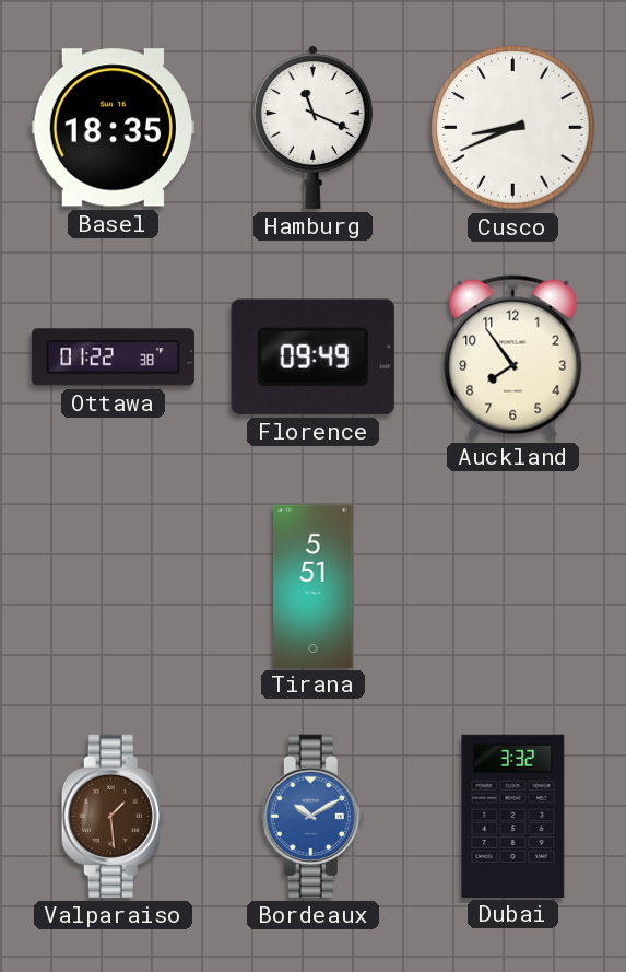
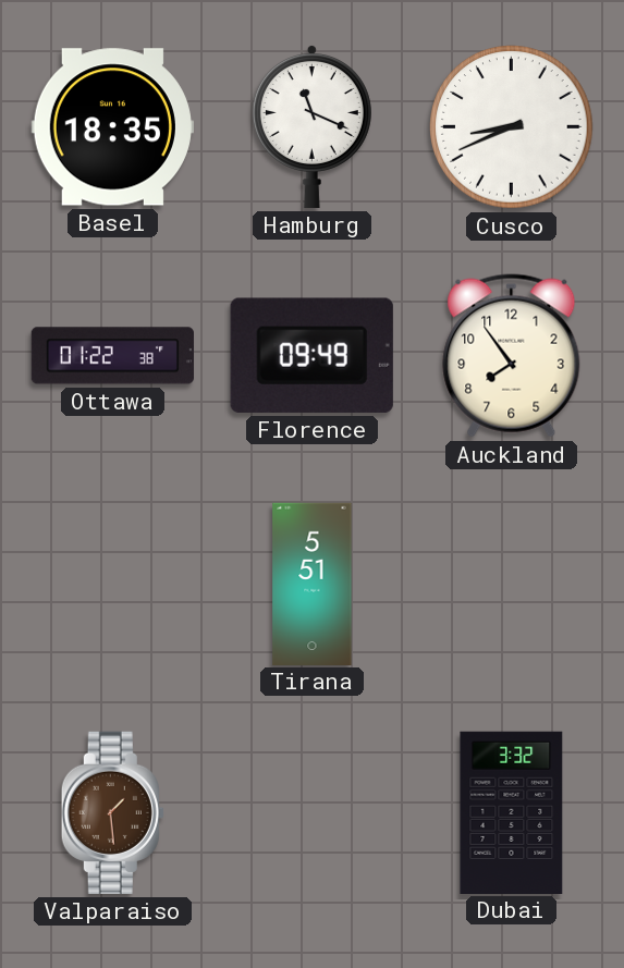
Bordeaux: 10:10 -> none
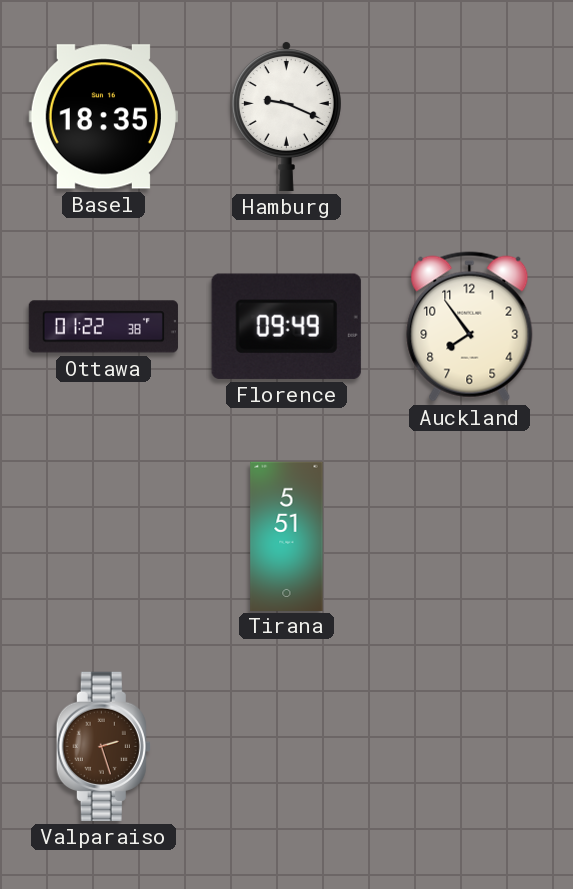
Hamburg: 11:19 -> 9:19
Cusco: 8:41 -> none
Valparaiso: 1:29 -> 2:27
Dubai: 3:32 -> none
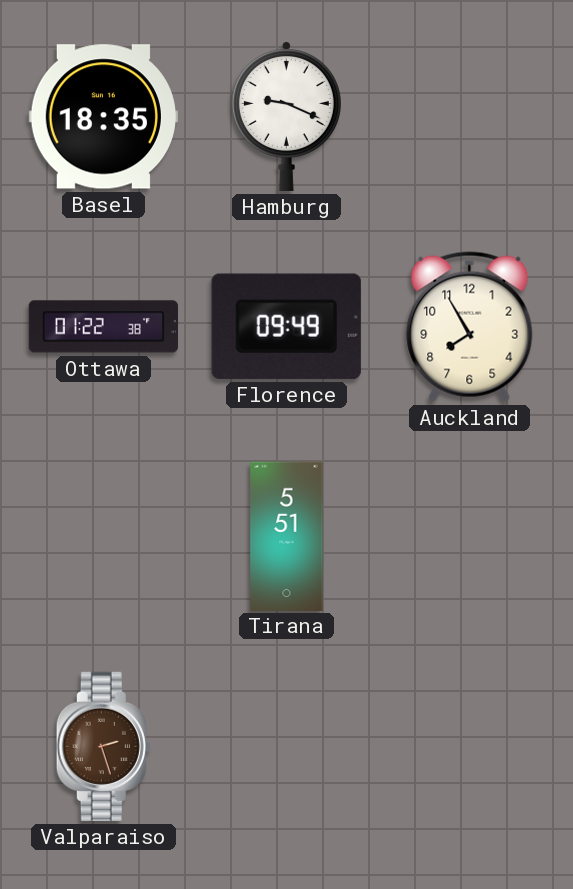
Auckland: 7:54 -> 7:55
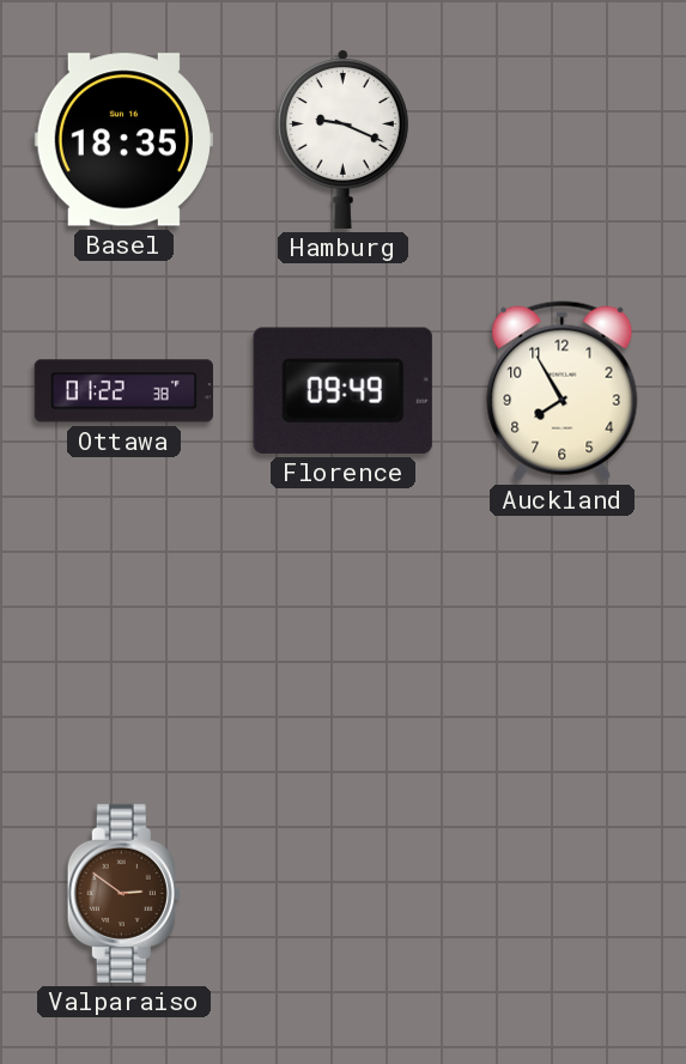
Tirana: 5:51 -> none
Valparaiso: 2:27 -> 2:51
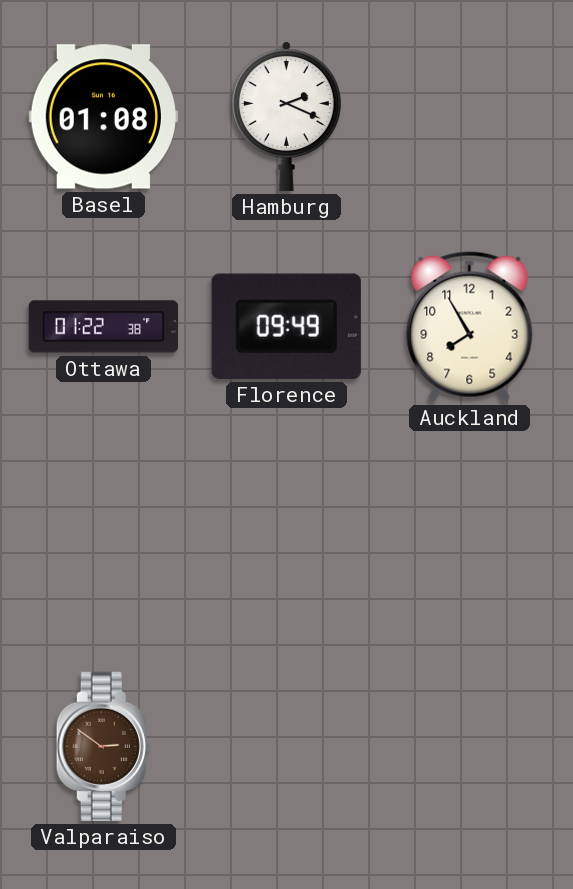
Basel: 18:35 -> 01:08
Hamburg: 9:19 -> 2:19
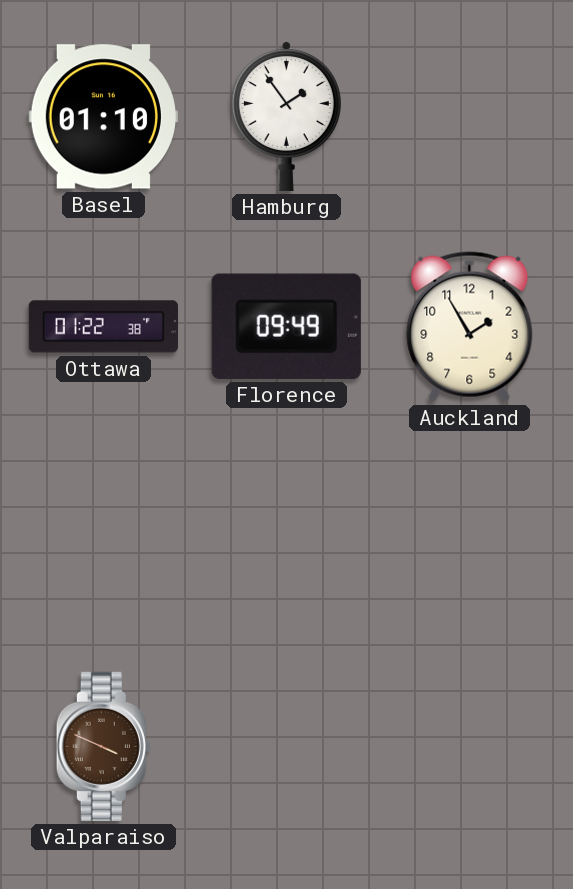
Basel: 01:08 -> 01:10
Hamburg: 2:19 -> 1:54
Auckland: 7:55 -> 1:55
Valparaiso: 2:51 -> 3:49
